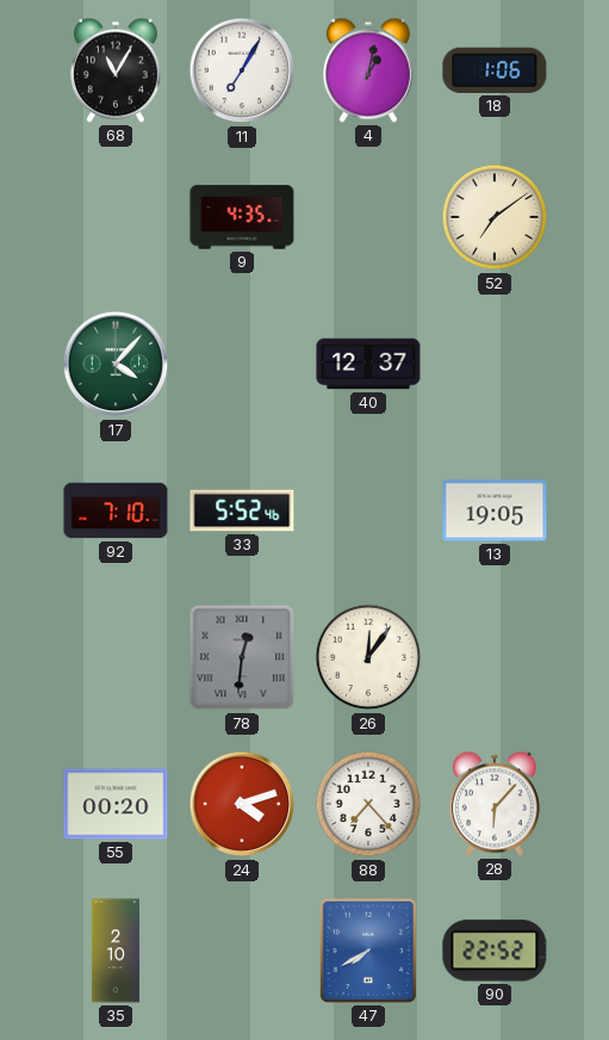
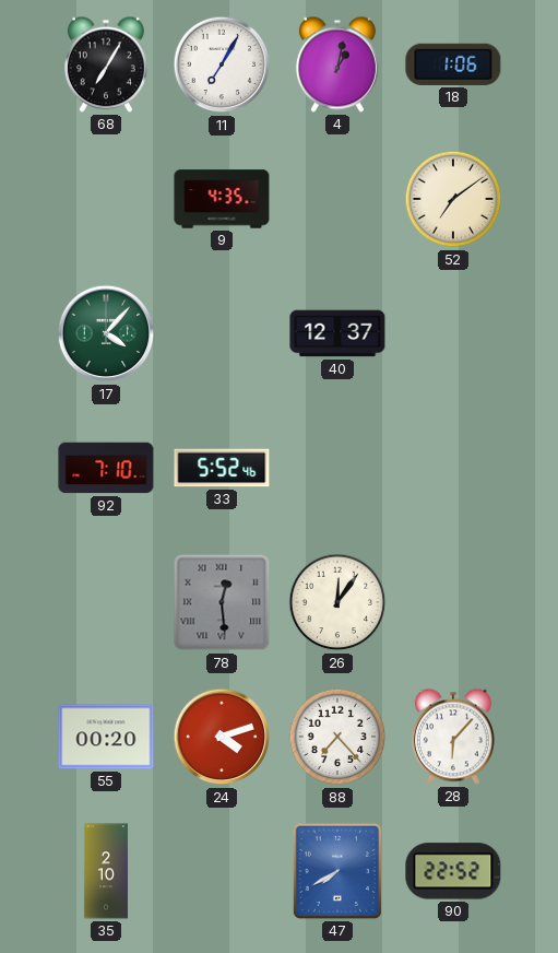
68: 11:05 -> 7:05
13: 19:05 -> none
78: 12:31 -> 12:29
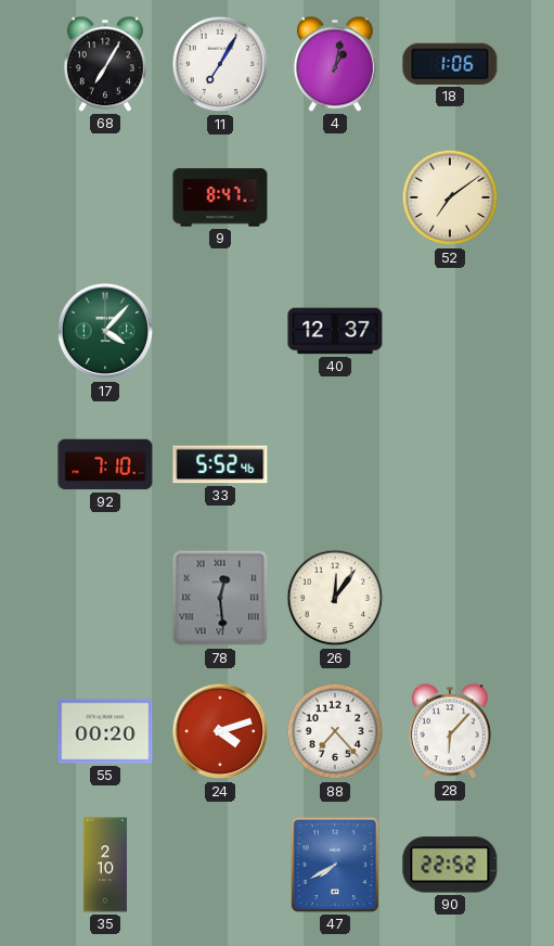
9: 4:35 -> 8:47
